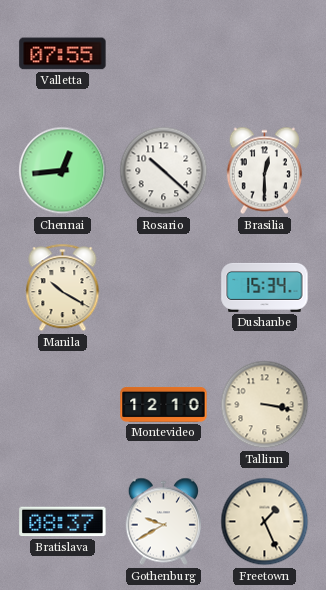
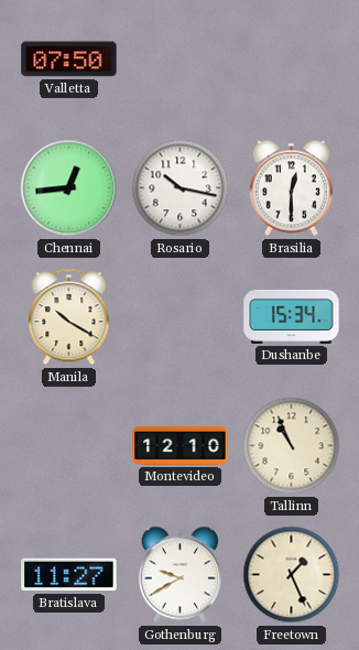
Valletta: 07:55 -> 07:50
Rosario: 10:22 -> 10:17
Tallinn: 3:17 -> 10:56
Bratislava: 08:37 -> 11:27
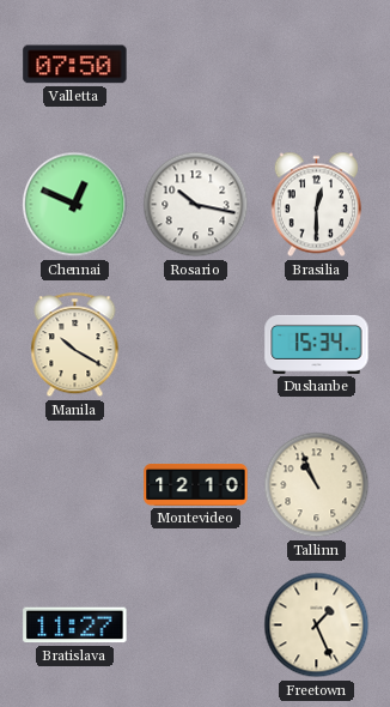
Chennai: 12:44 -> 12:49
Gothenburg: 9:40 -> none
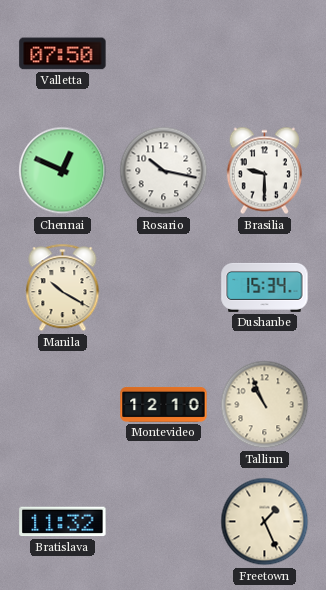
Brasilia: 12:30 -> 9:30
Bratislava: 11:27 -> 11:32
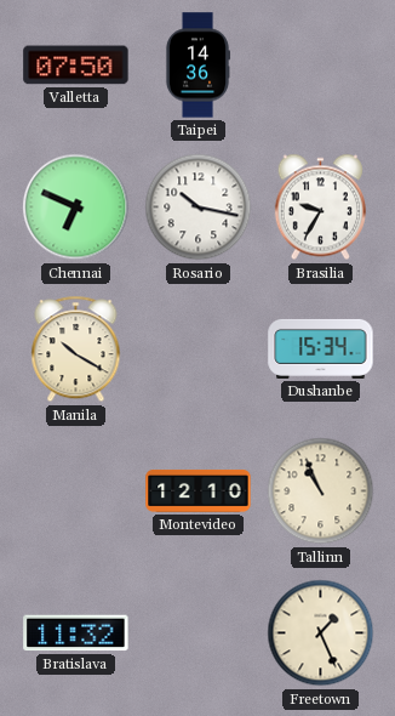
Taipei: none -> 14:36
Chennai: 12:49 -> 6:49
Brasilia: 9:30 -> 9:35
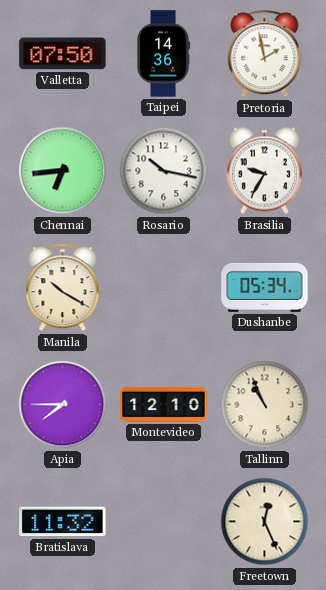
Pretoria: none -> 1:58
Chennai: 6:49 -> 6:44
Dushanbe: 15:34 -> 05:34
Apia: none -> 7:45
Freetown: 1:26 -> 12:26
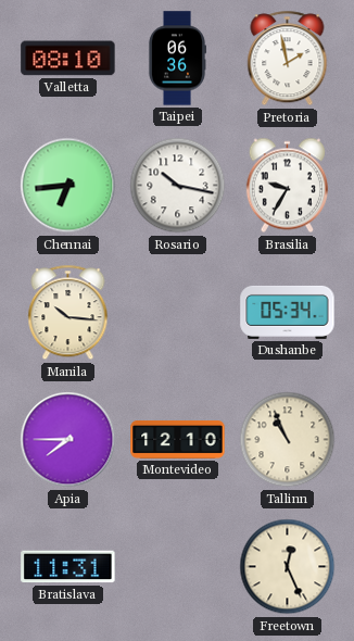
Valletta: 07:50 -> 08:10
Taipei: 14:36 -> 06:36
Manila: 10:20 -> 10:16
Bratislava: 11:32 -> 11:31
